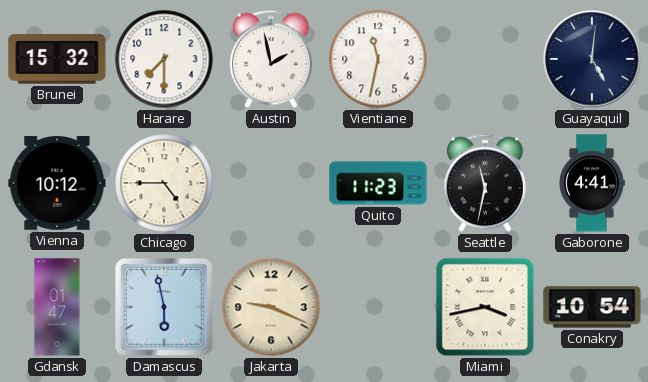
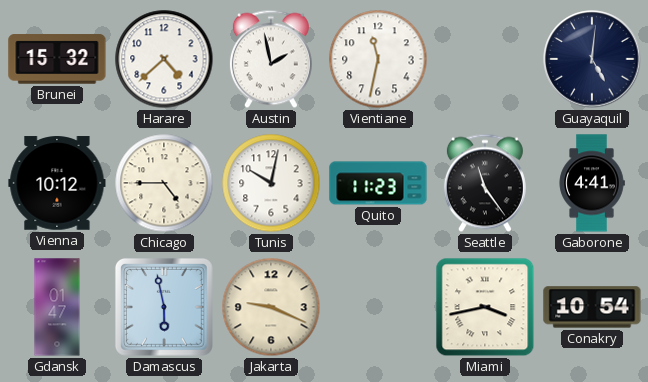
Harare: 7:30 -> 4:38
Tunis: none -> 10:02
Seattle: 11:32 -> 11:24
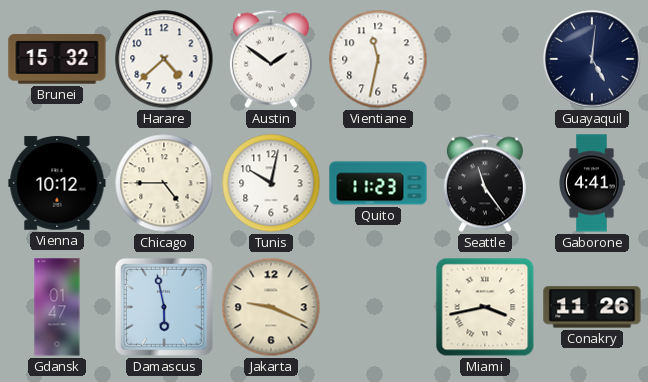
Austin: 1:58 -> 1:51
Conakry: 10:54 -> 11:26
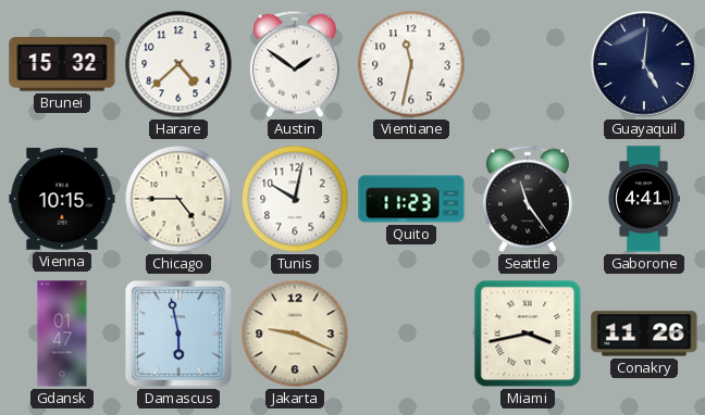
Vienna: 10:12 -> 10:15
